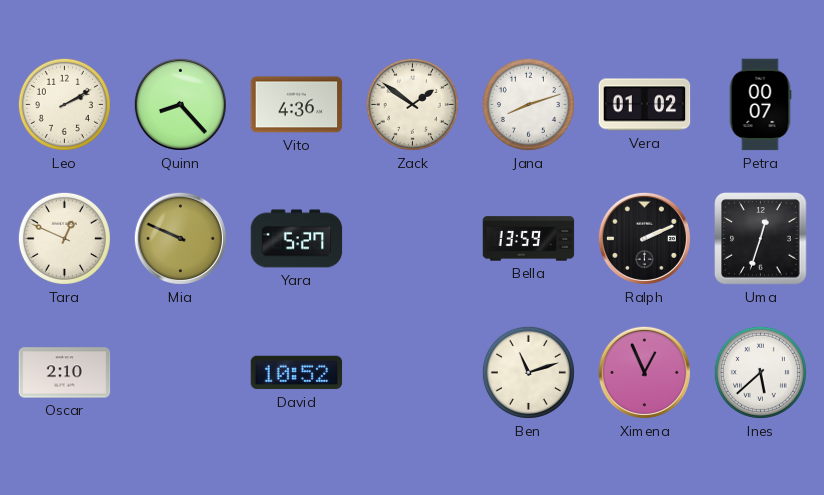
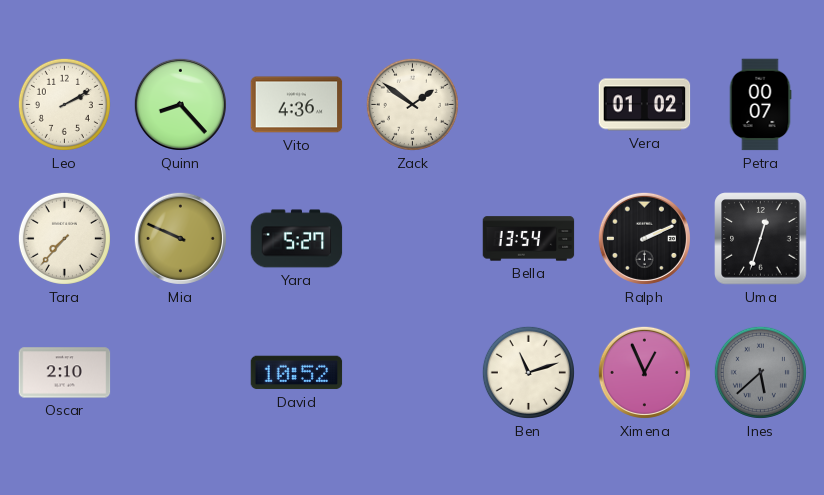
Jana: 8:12 -> none
Tara: 12:49 -> 7:37
Bella: 13:59 -> 13:54
Ines dial: white -> grey
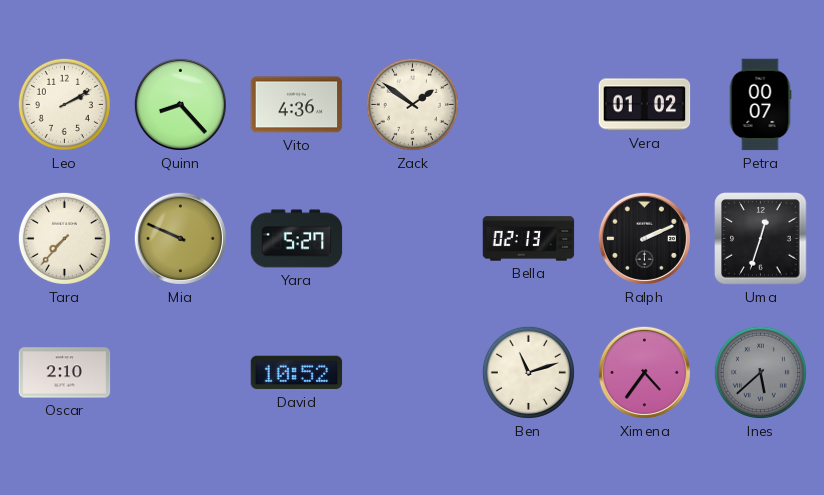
Bella: 13:54 -> 02:13
Ximena: 12:56 -> 4:36
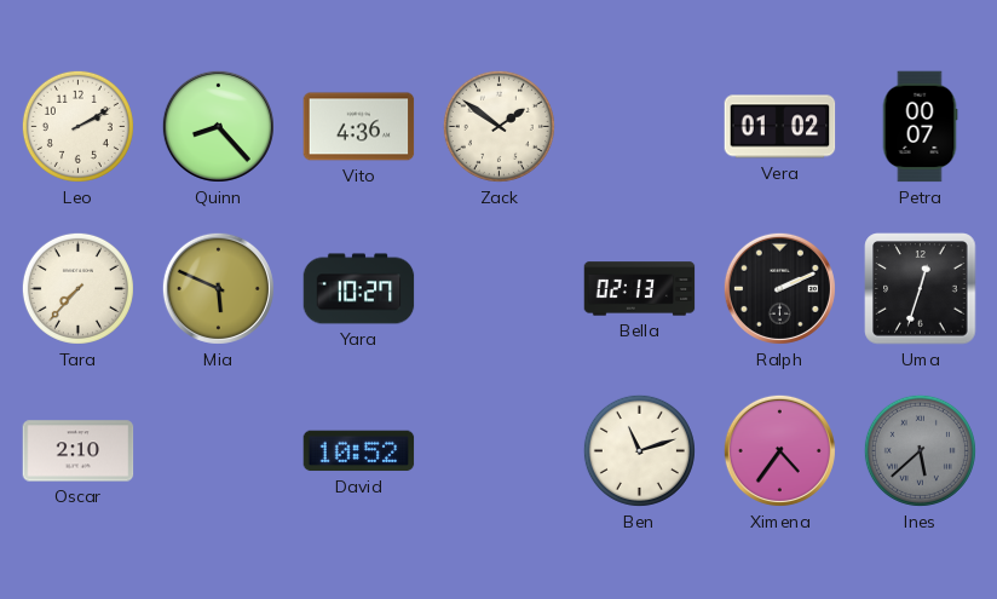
Mia: 9:49 -> 5:49
Yara: 5:27 -> 10:27
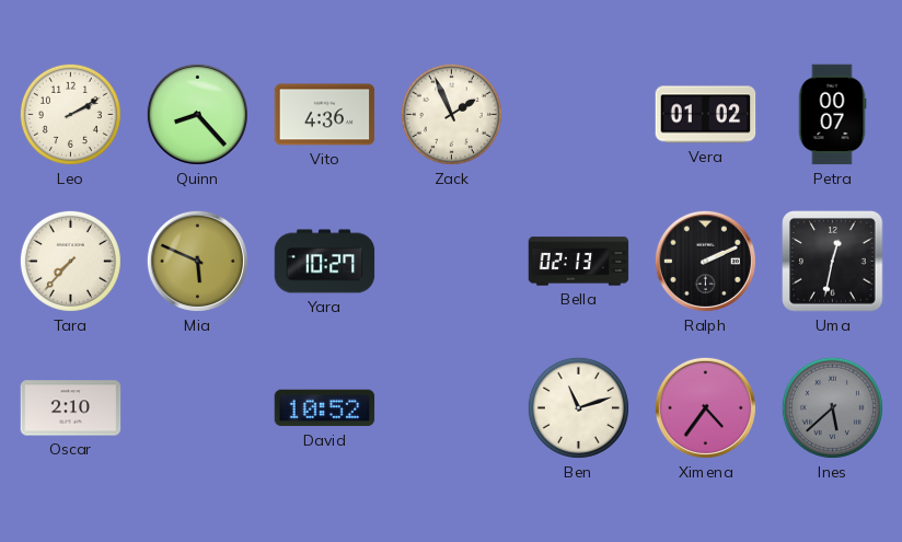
Zack: 1:51 -> 1:56
Uma: 12:33 -> 12:32
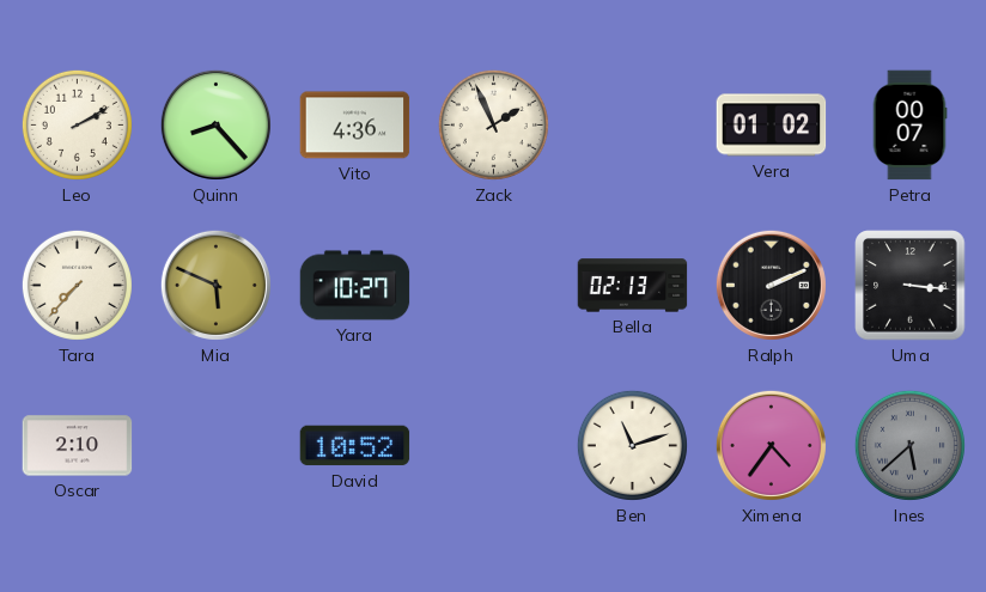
Uma: 12:32 -> 3:16
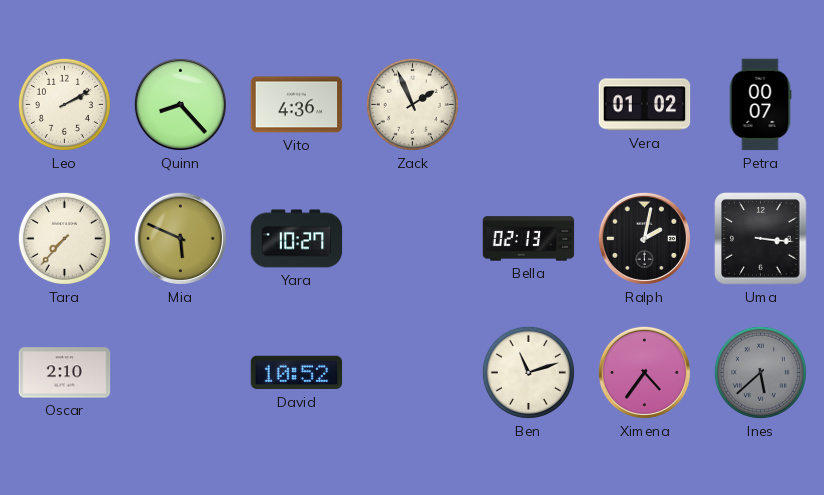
Ralph: 2:11 -> 2:02
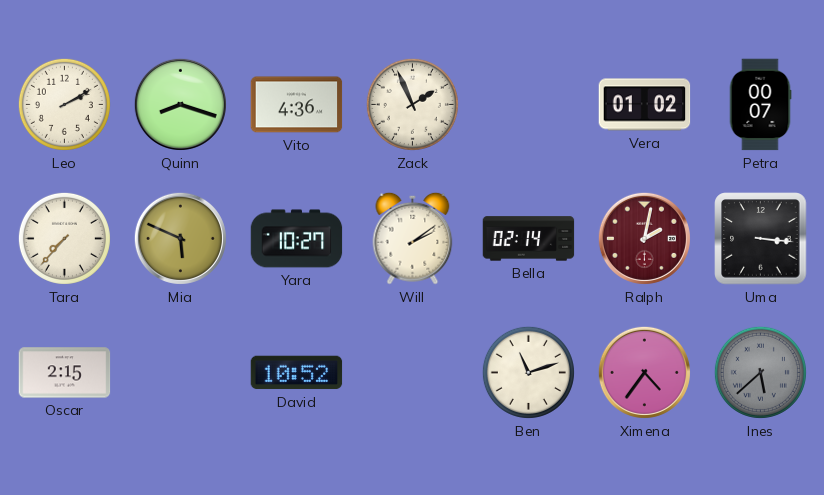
Quinn: 8:23 -> 8:18
Will: none -> 2:09
Bella: 02:13 -> 02:14
Ralph dial: black -> burgundy
Oscar: 2:10 -> 2:15
